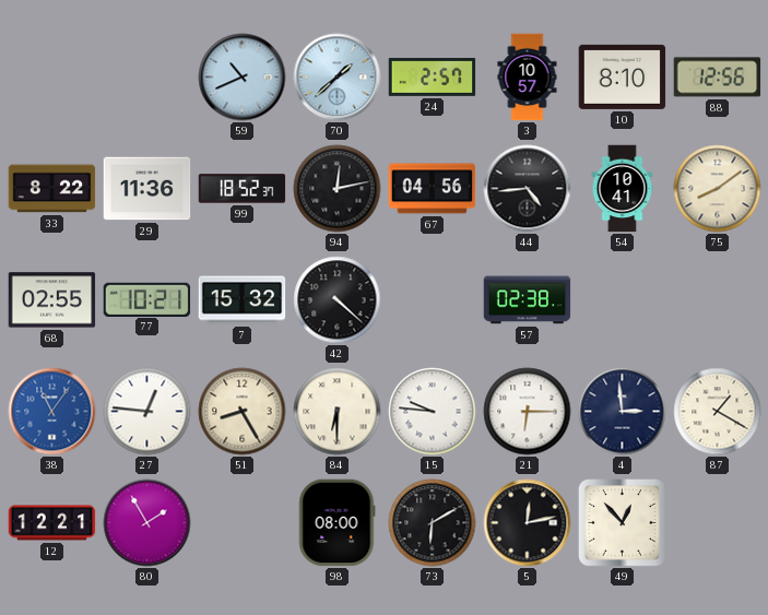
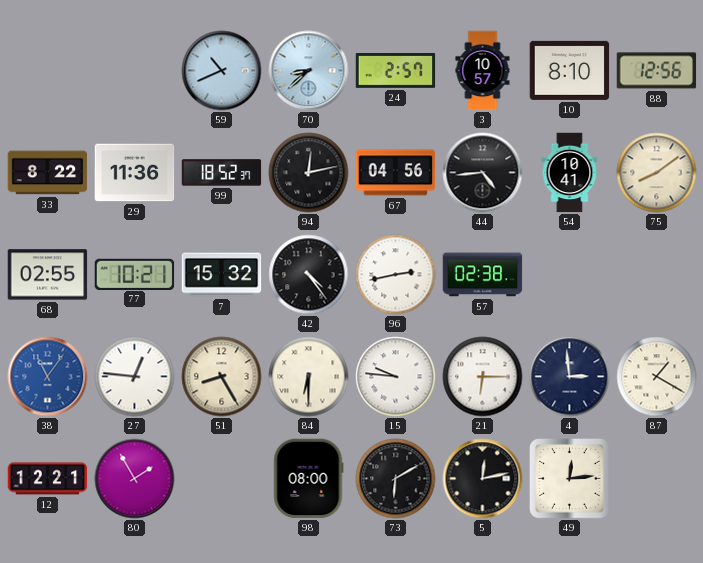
70: 1:38 -> 8:38
42: 4:22 -> 4:24
96: none -> 2:43
49: 12:53 -> 12:14
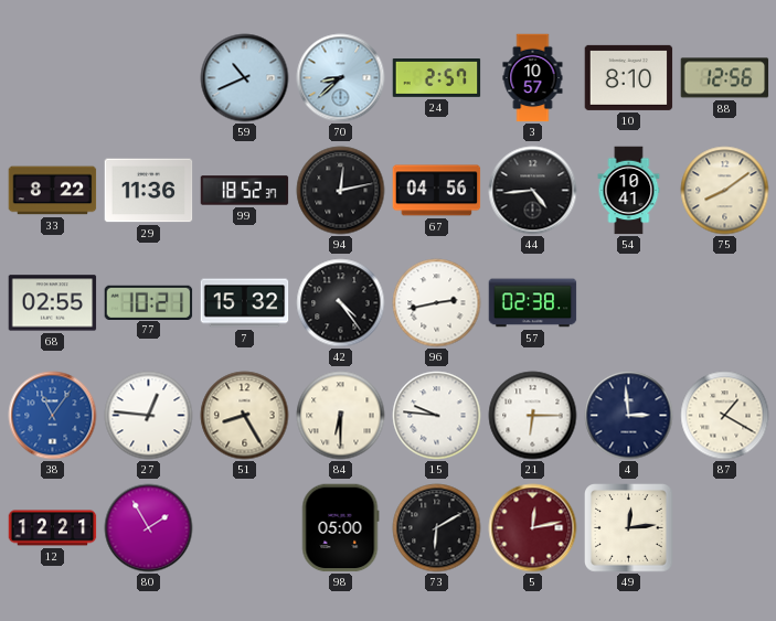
98: 08:00 -> 05:00
5 dial: black -> burgundy
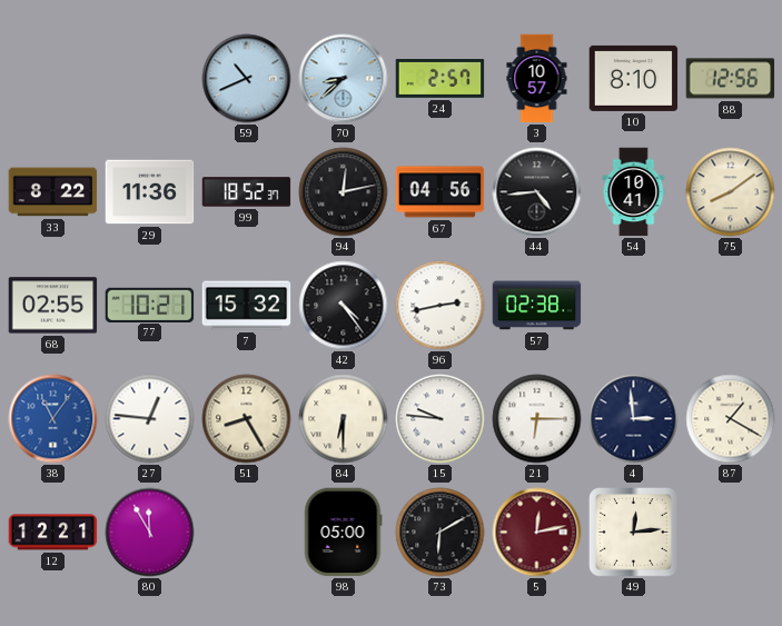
80: 1:55 -> 11:55
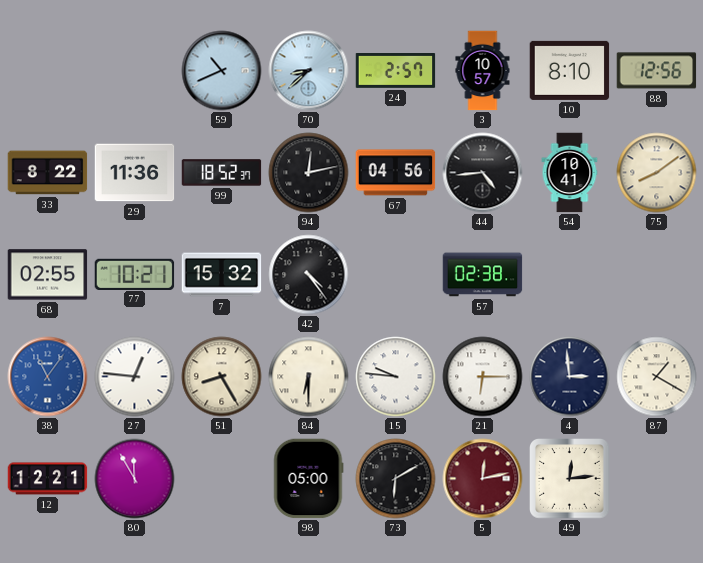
96: 2:43 -> none
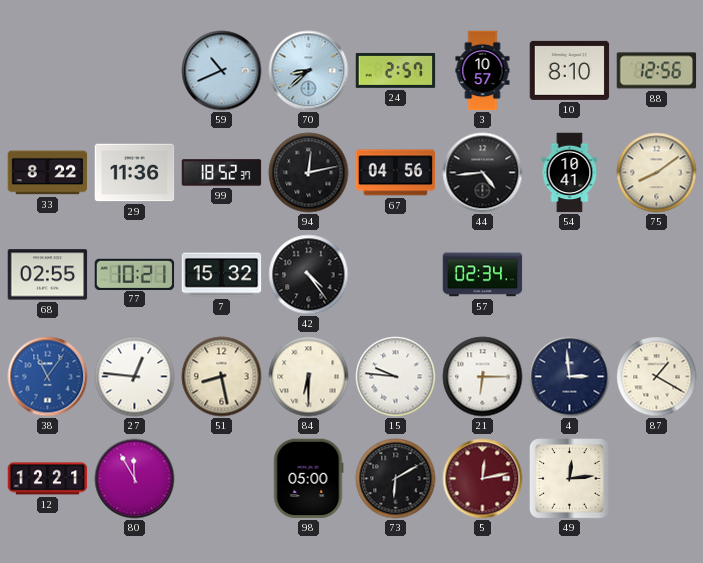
57: 02:38 -> 02:34
51: 8:25 -> 8:28
